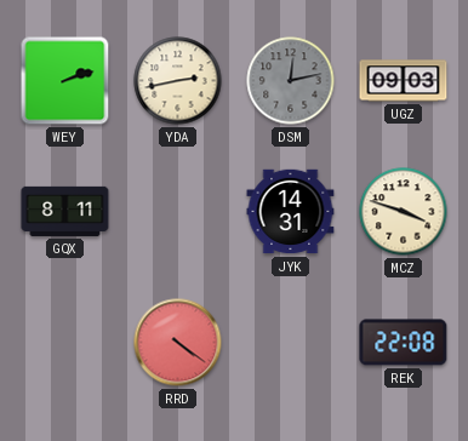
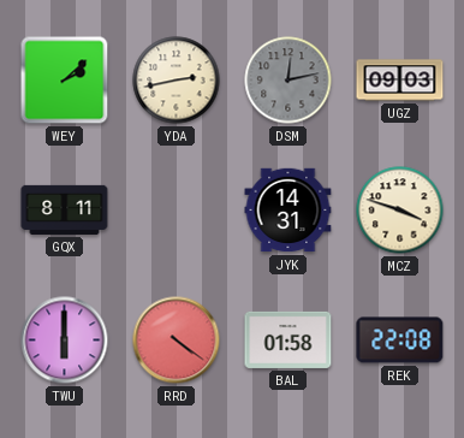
WEY: 2:12 -> 2:08
TWU: none -> 6:00
BAL: none -> 01:58
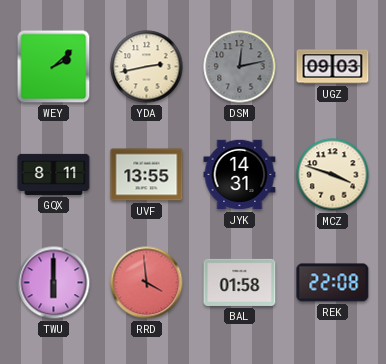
UVF: none -> 13:55
RRD: 4:21 -> 3:59
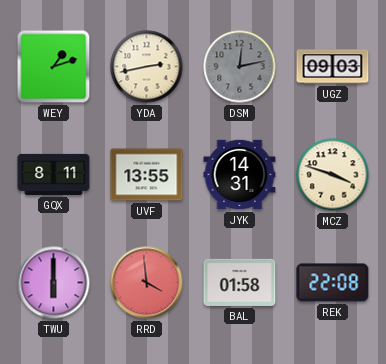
WEY: 2:08 -> 1:12
